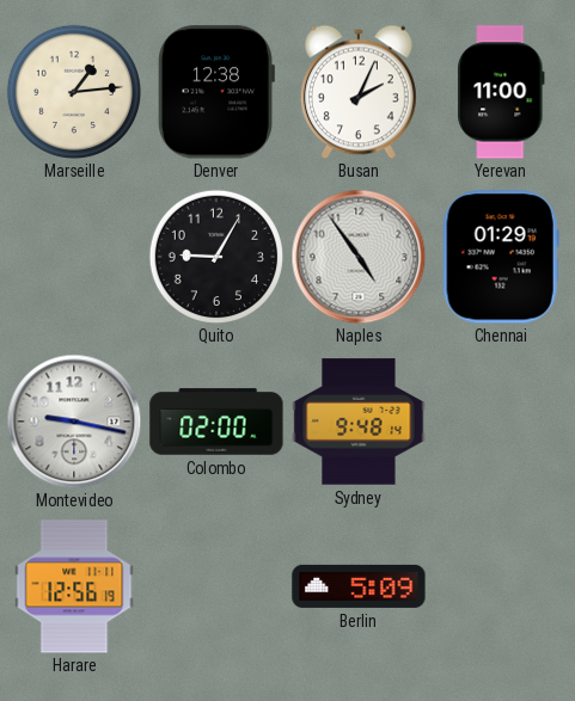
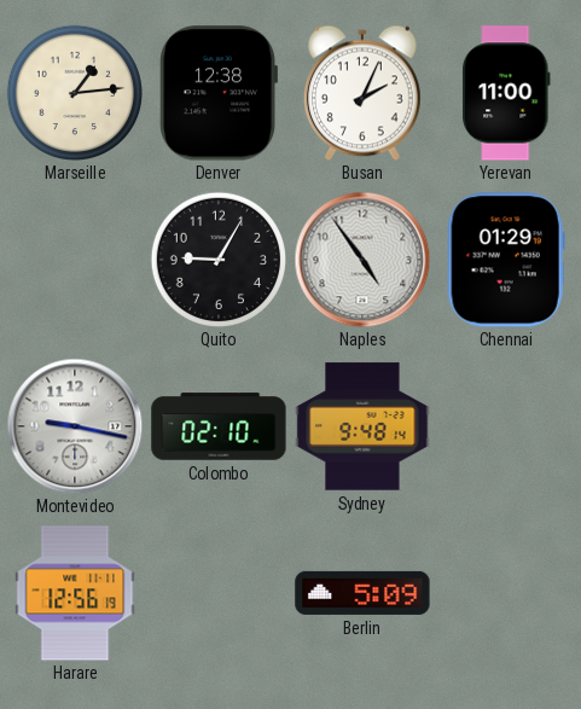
Colombo: 02:00 -> 02:10
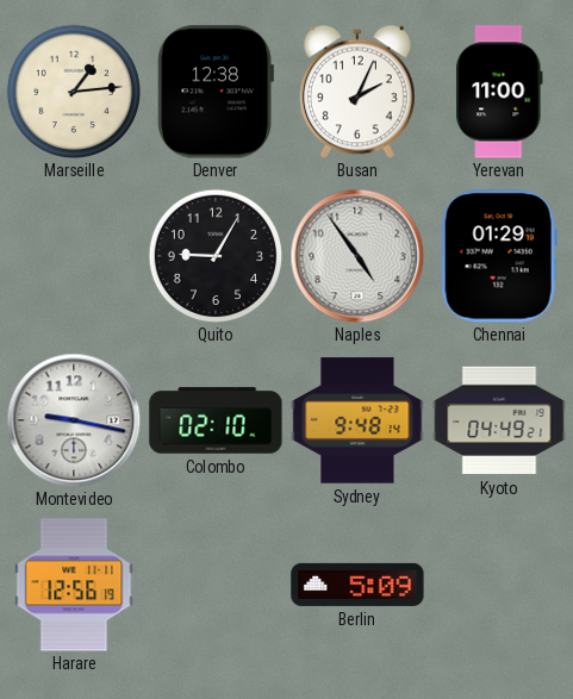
Kyoto: none -> 04:49
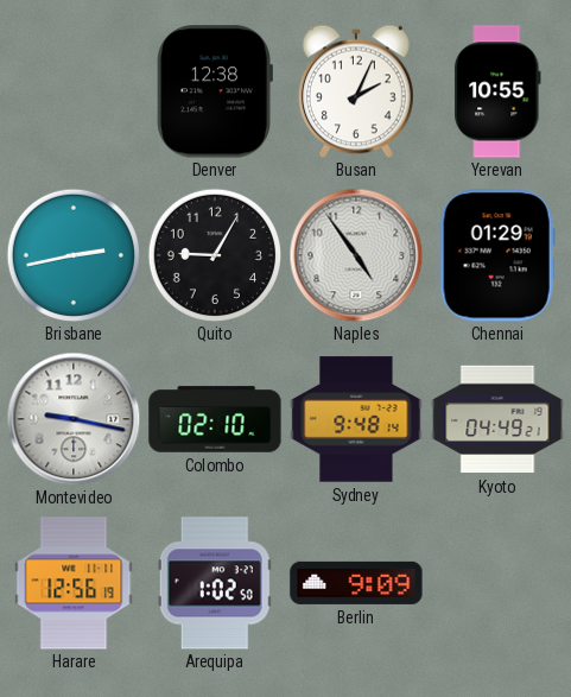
Marseille: 1:14 -> none
Yerevan: 11:00 -> 10:55
Brisbane: none -> 2:43
Arequipa: none -> 1:02
Berlin: 5:09 -> 9:09
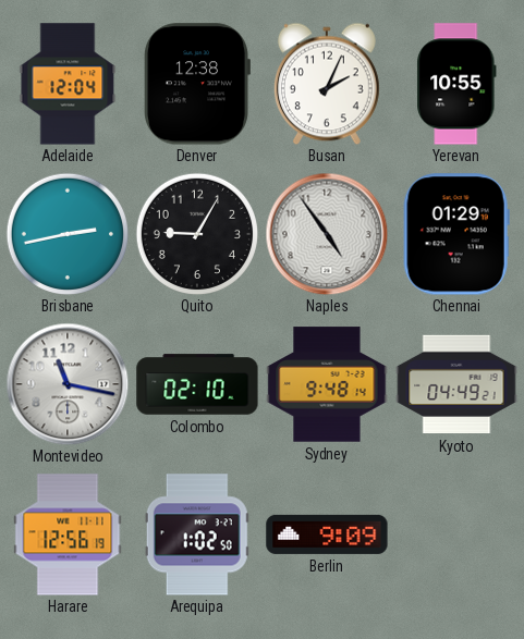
Adelaide: none -> 12:04
Montevideo: 9:17 -> 11:17
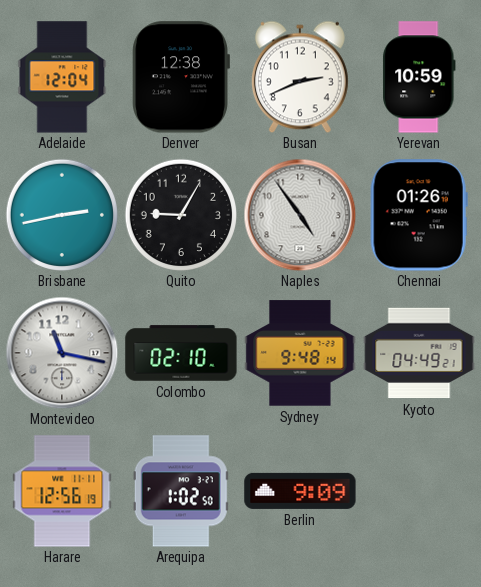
Busan: 2:04 -> 2:41
Yerevan: 10:55 -> 10:59
Chennai: 01:29 -> 01:26
